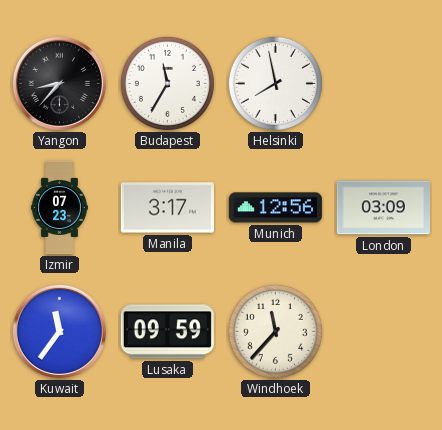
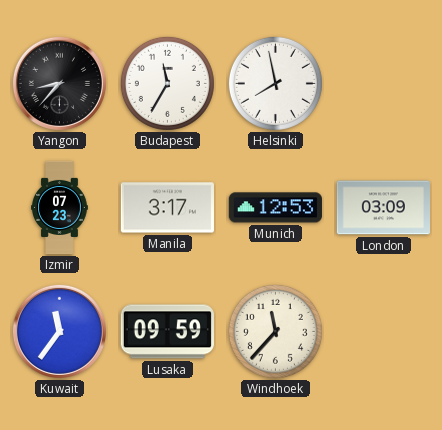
Munich: 12:56 -> 12:53
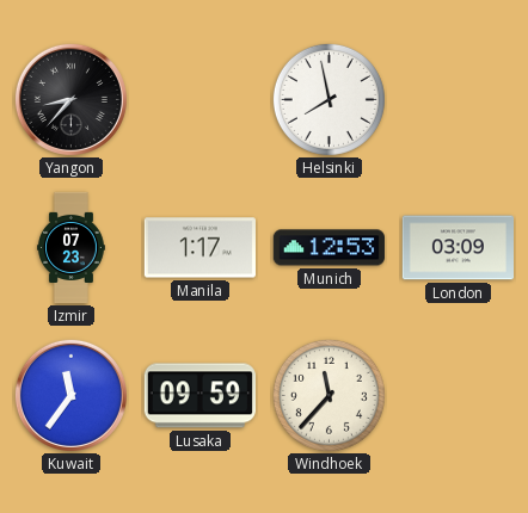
Budapest: 11:35 -> none
Manila: 3:17 -> 1:17
